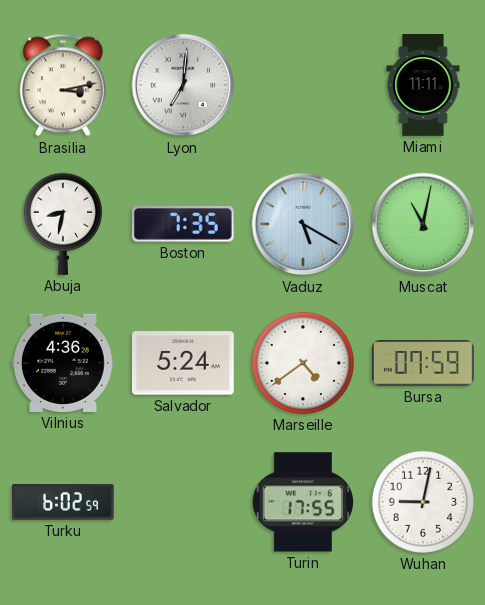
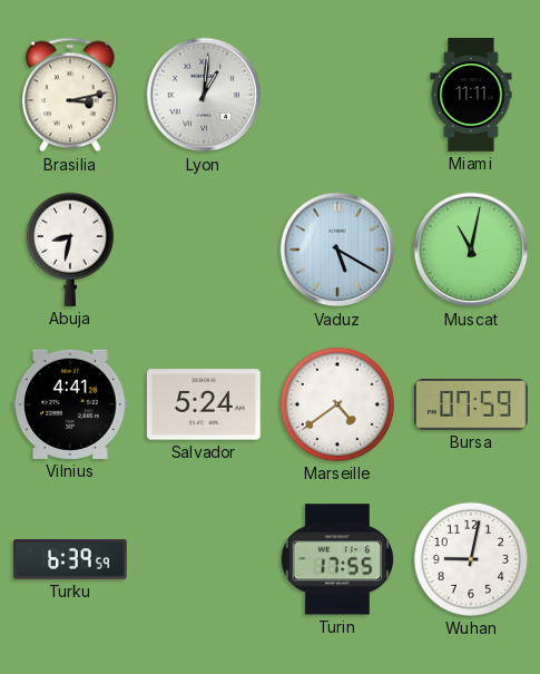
Lyon: 7:01 -> 1:01
Boston: 7:35 -> none
Vilnius: 4:36 -> 4:41
Turku: 6:02 -> 6:39
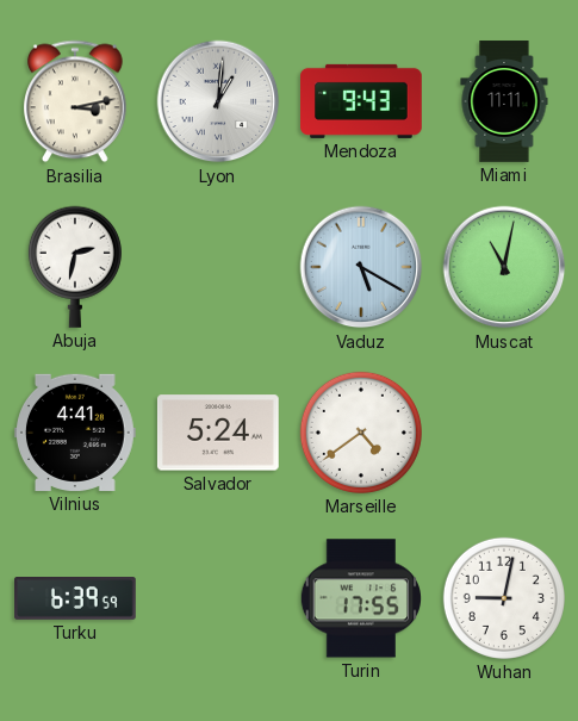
Mendoza: none -> 9:43
Abuja: 8:32 -> 2:32
Bursa: 07:59 -> none
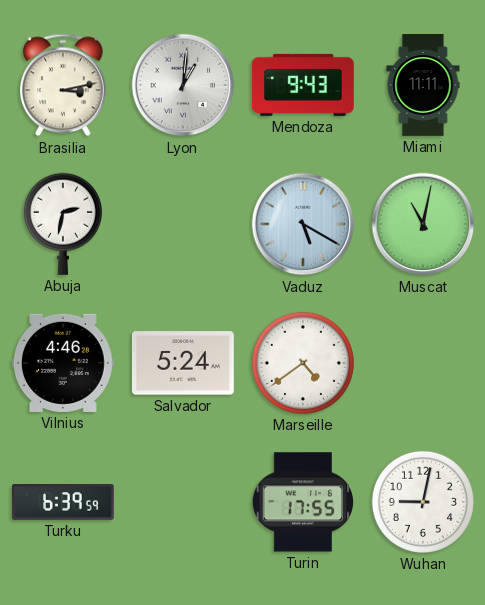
Vilnius: 4:41 -> 4:46
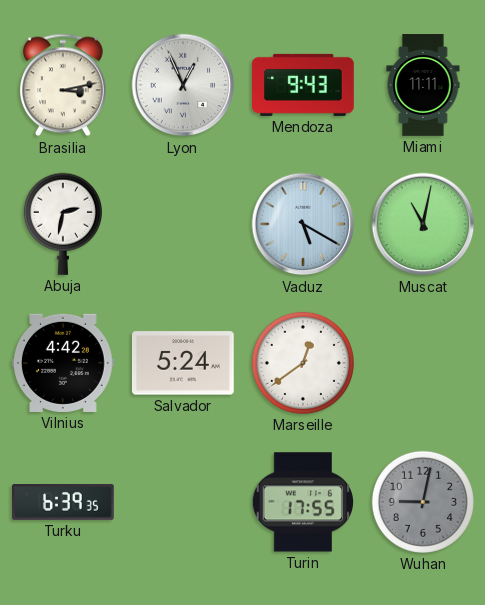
Lyon: 1:01 -> 12:56
Vilnius: 4:46 -> 4:42
Marseille: 4:39 -> 12:39
Turku: 6:39:59 -> 6:39:35
Wuhan dial: white -> grey
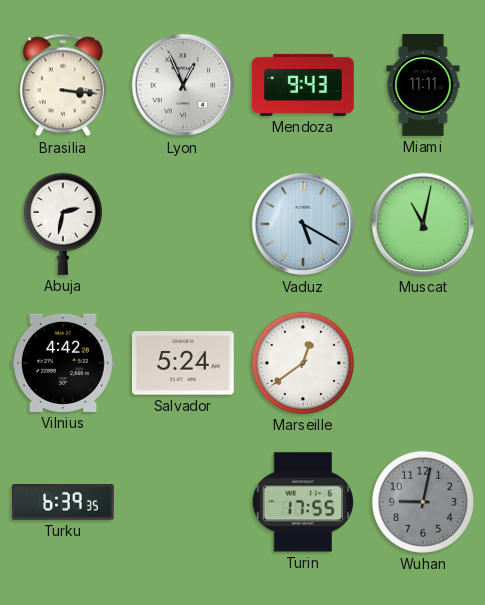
Brasilia: 3:13 -> 3:16
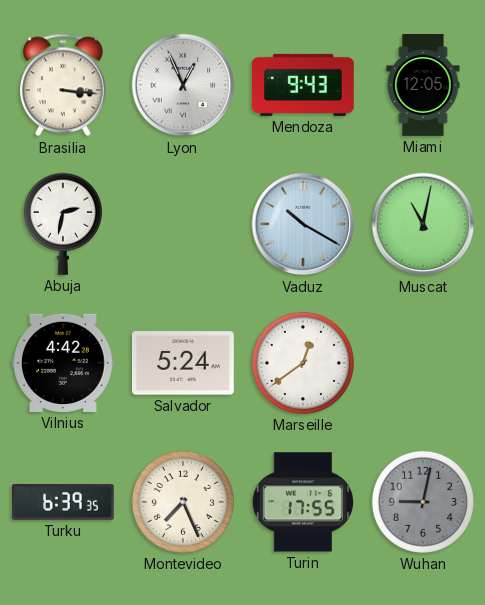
Miami: 11:11 -> 12:05
Vaduz: 5:20 -> 10:20
Montevideo: none -> 7:26
